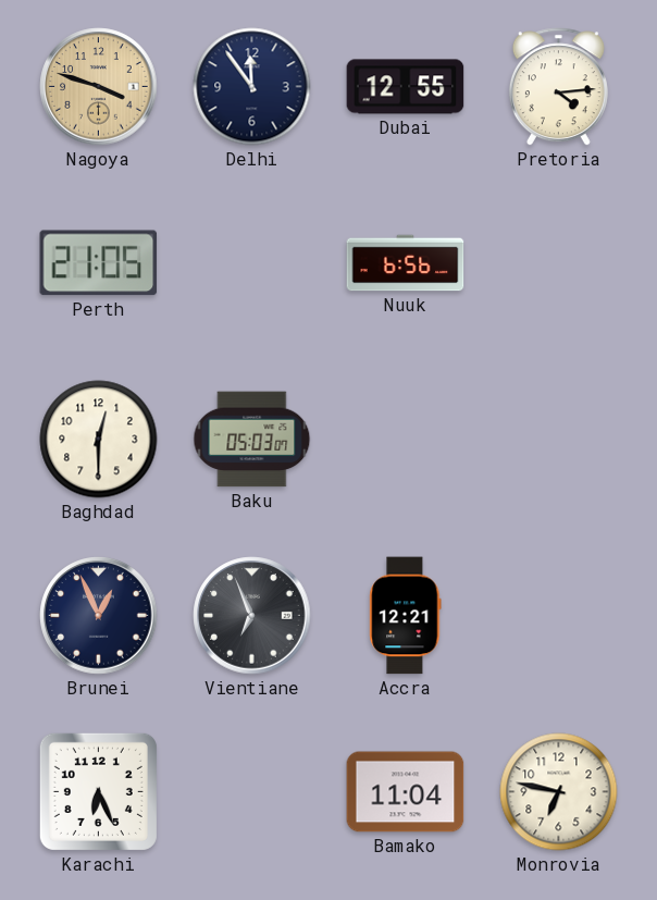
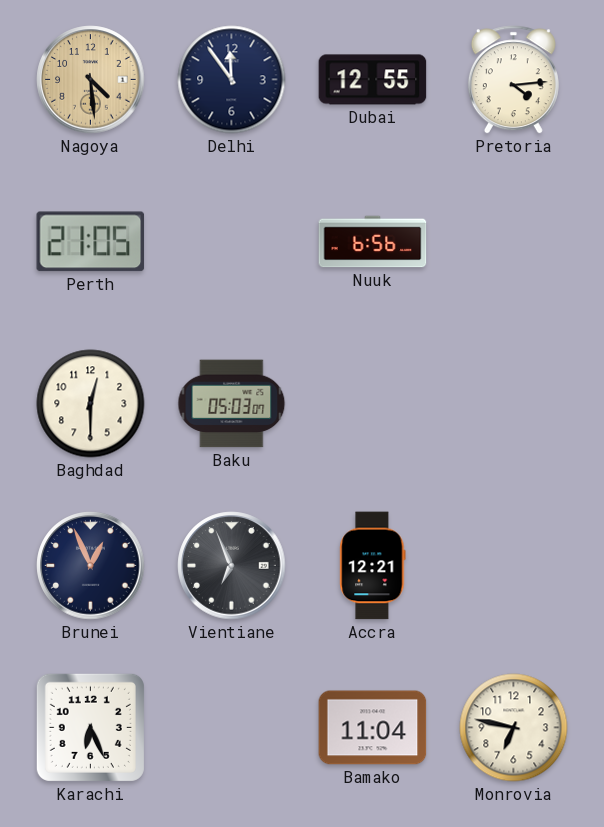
Nagoya: 3:48 -> 4:29
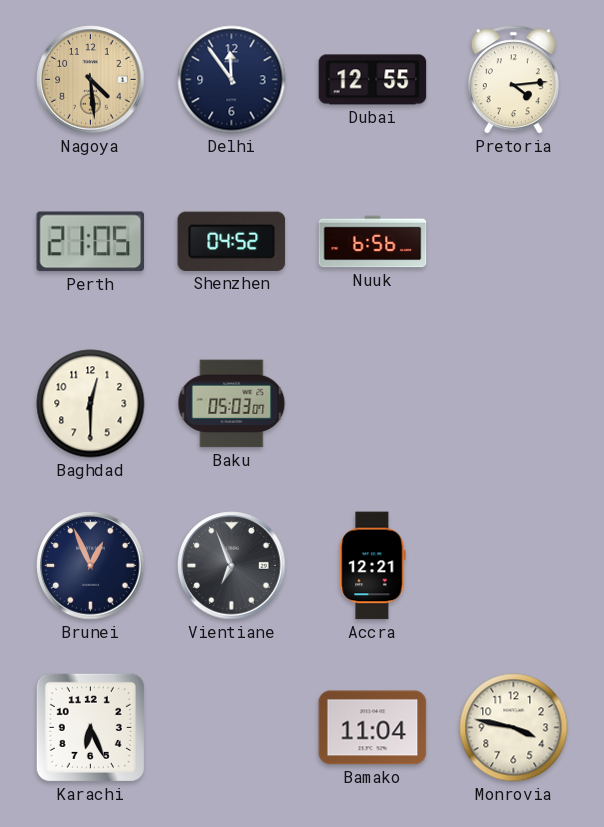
Shenzhen: none -> 04:52
Monrovia: 6:47 -> 3:47
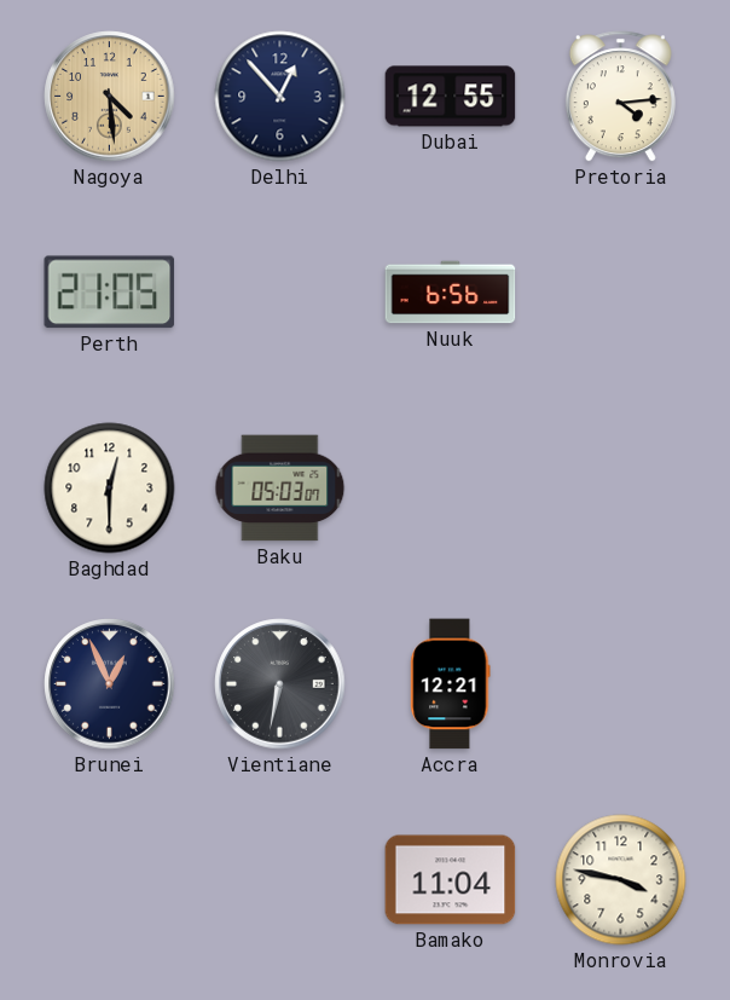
Delhi: 11:54 -> 12:53
Shenzhen: 04:52 -> none
Vientiane: 6:56 -> 6:32
Karachi: 6:26 -> none
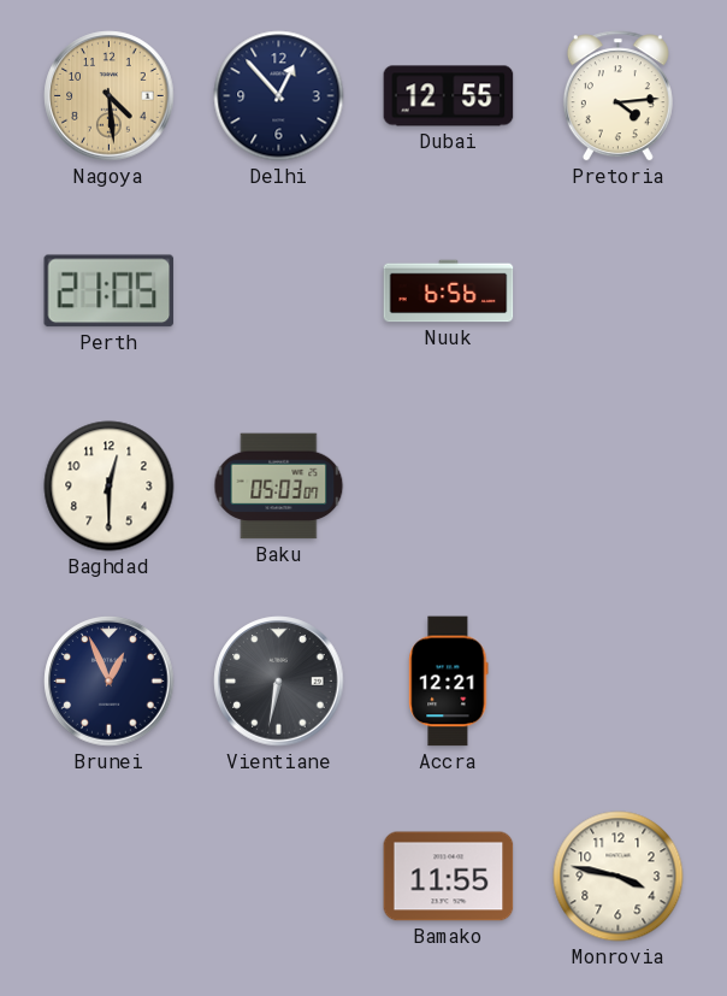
Bamako: 11:04 -> 11:55
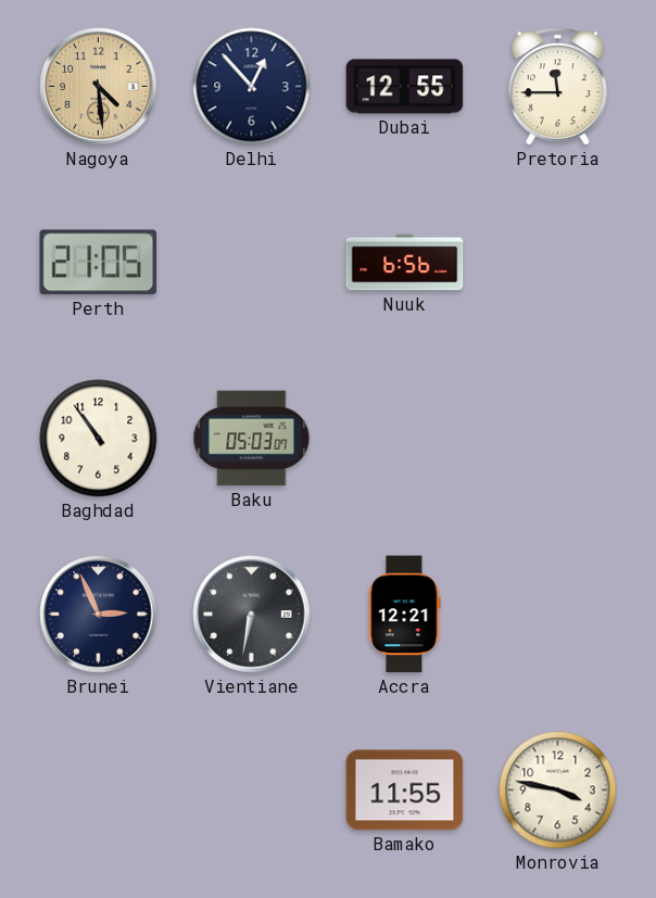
Pretoria: 4:14 -> 11:45
Baghdad: 12:30 -> 10:54
Brunei: 12:56 -> 2:56
